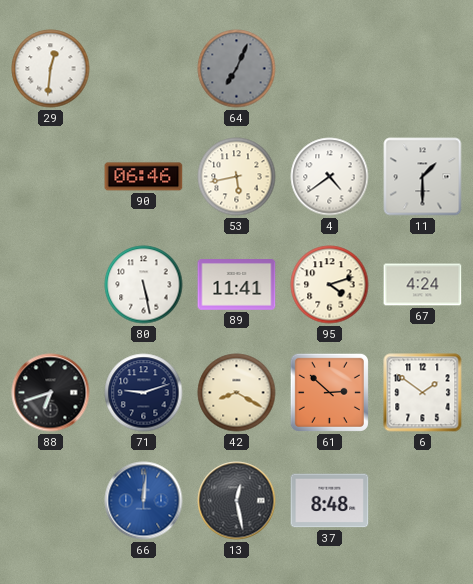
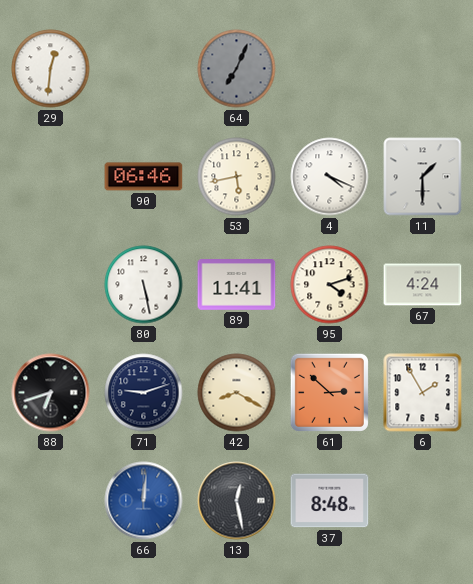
4: 4:39 -> 4:19
6: 1:51 -> 1:55
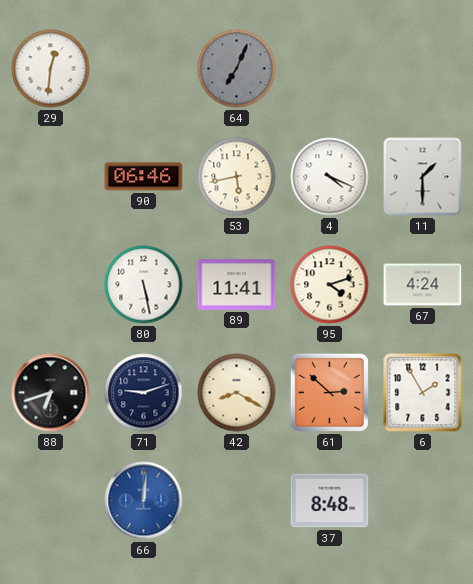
13: 12:28 -> none
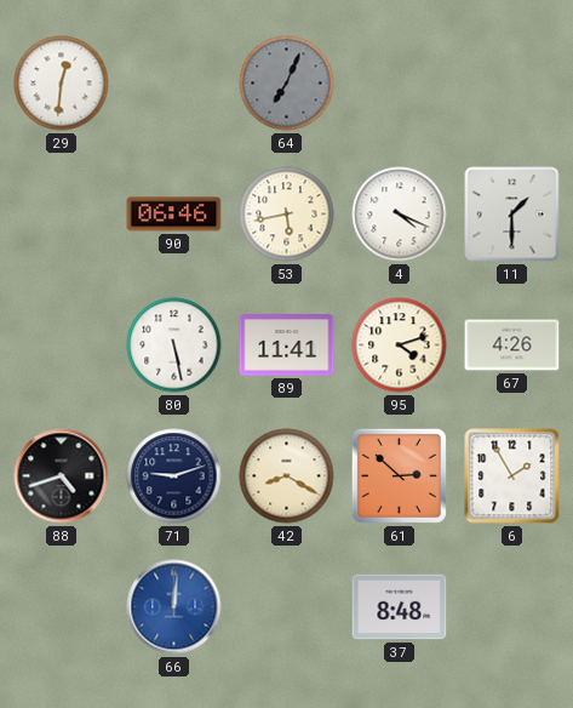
67: 4:24 -> 4:26
88: 6:42 -> 4:42
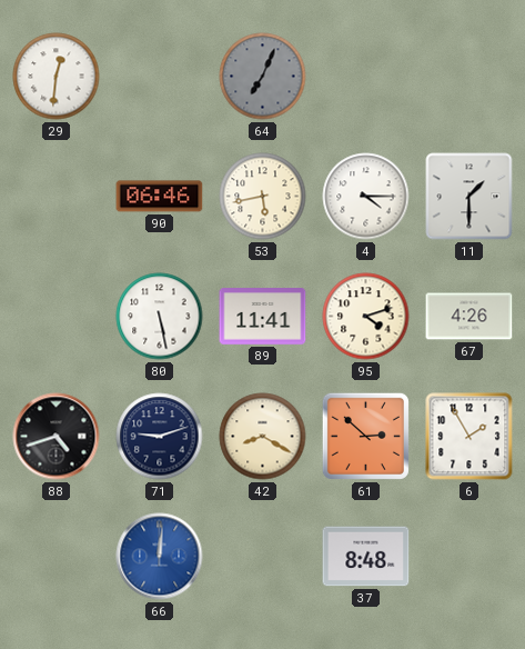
4: 4:19 -> 4:15
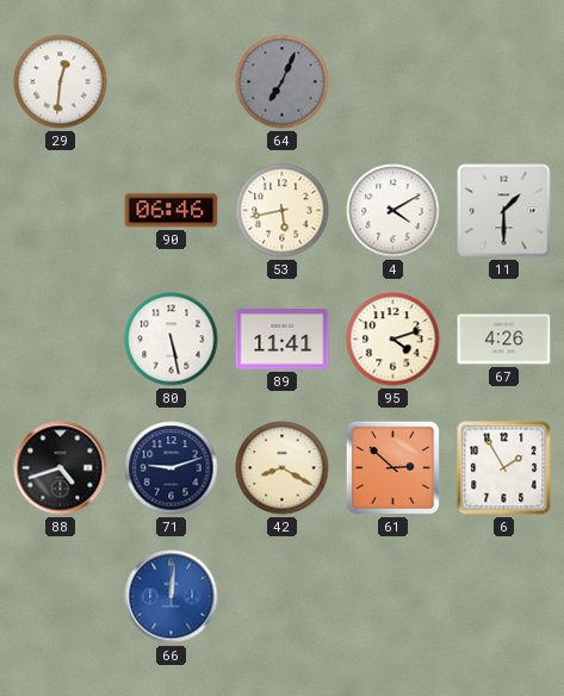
4: 4:15 -> 4:10
37: 8:48 -> none
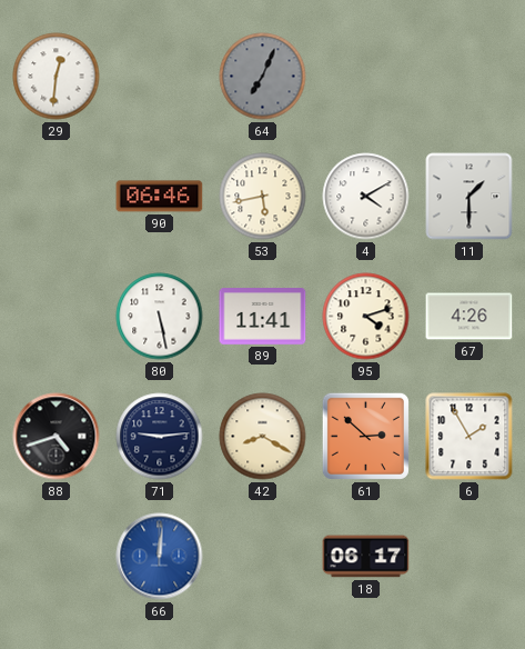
71: 9:12 -> 9:14
18: none -> 06:17
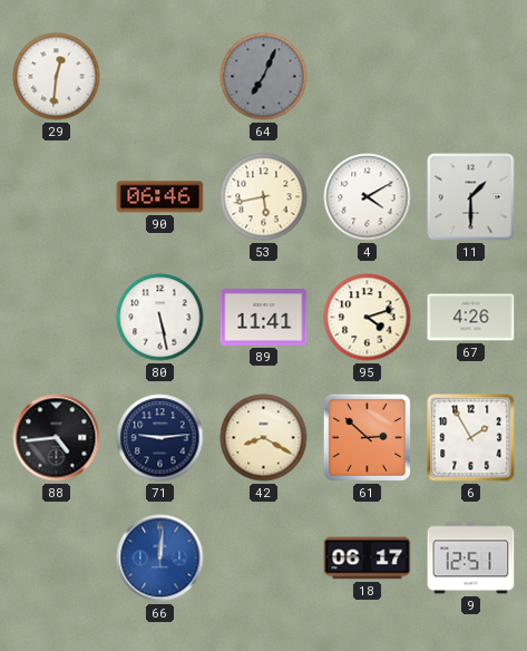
88: 4:42 -> 4:44
9: none -> 12:51
